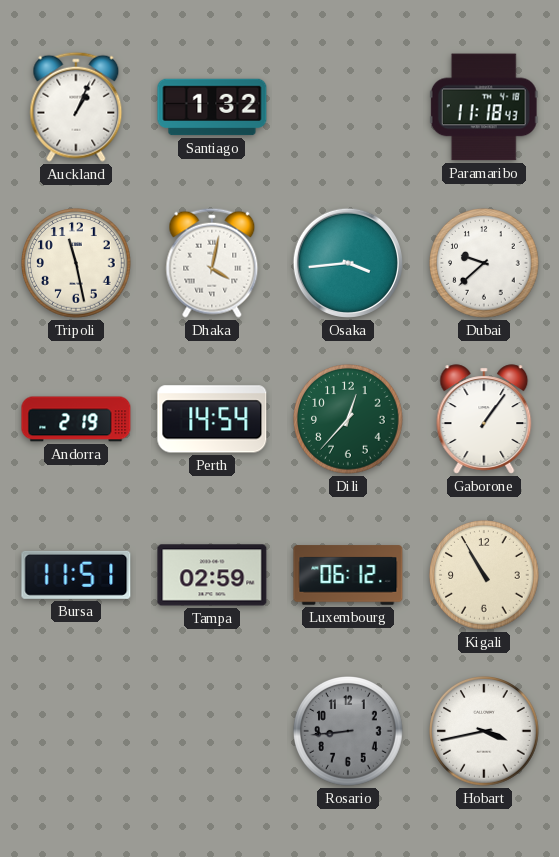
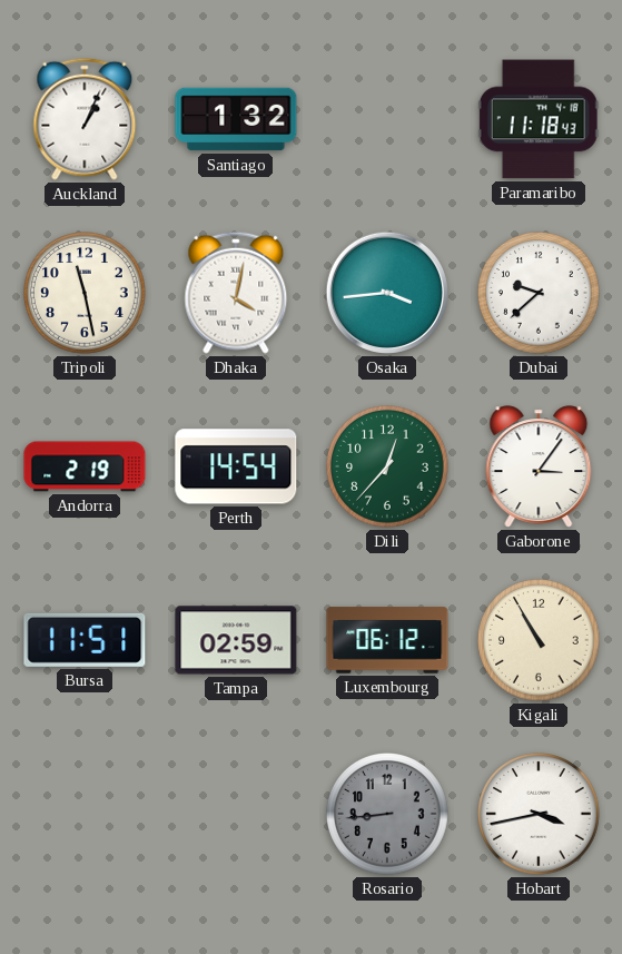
Gaborone: 1:06 -> 3:06
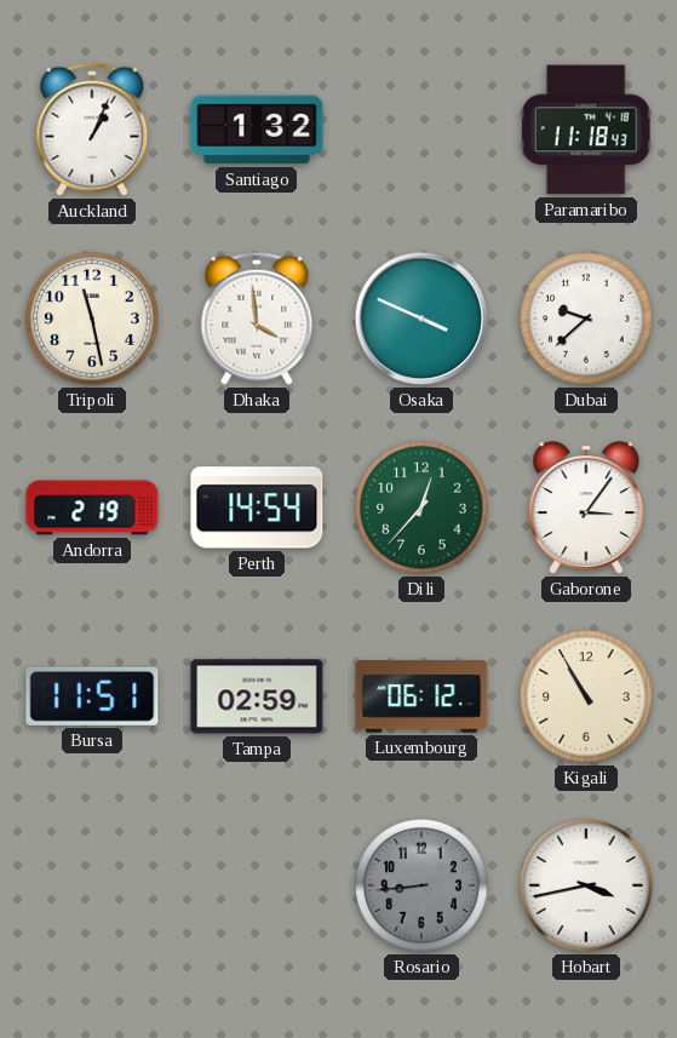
Dhaka: 4:02 -> 3:59
Osaka: 3:44 -> 3:49
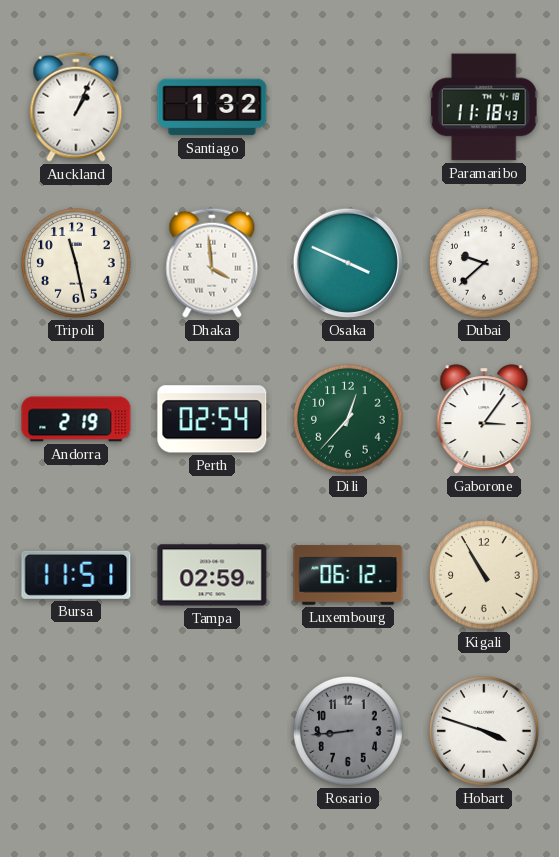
Perth: 14:54 -> 02:54
Hobart: 3:43 -> 3:48
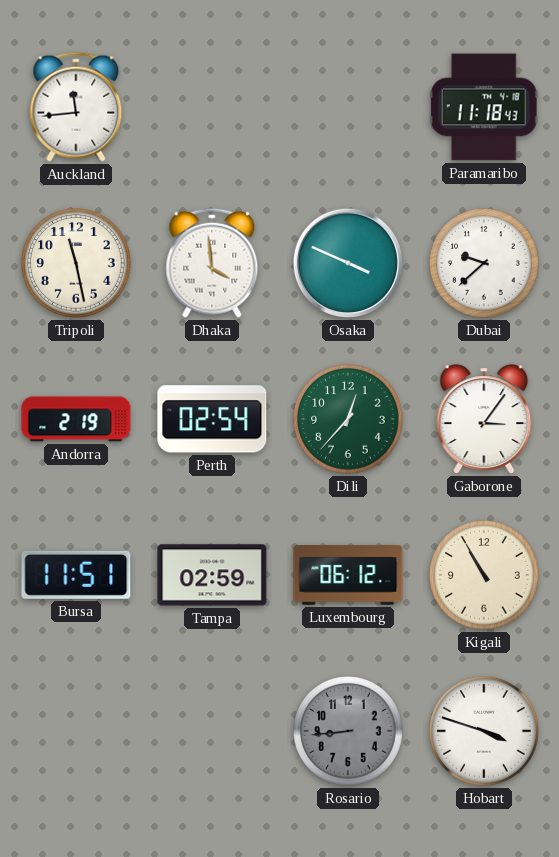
Auckland: 1:04 -> 11:44
Santiago: 1:32 -> none
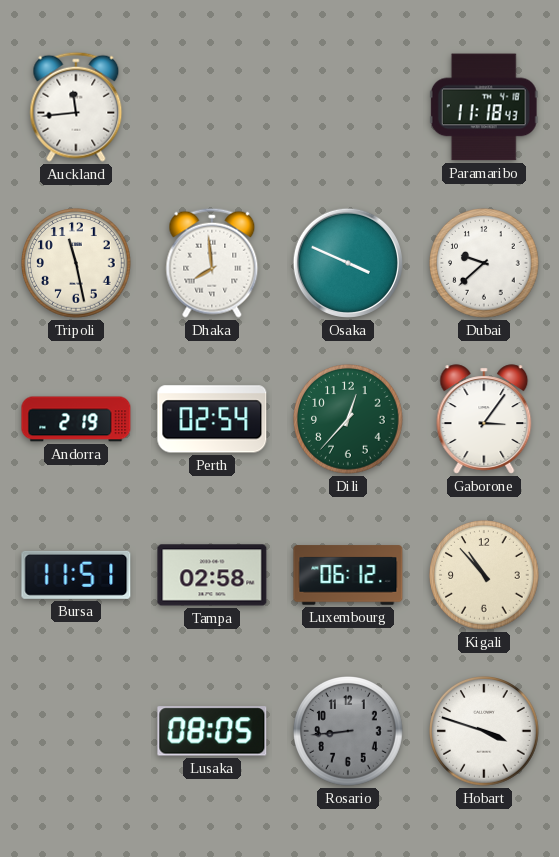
Dhaka: 3:59 -> 7:59
Tampa: 02:59 -> 02:58
Kigali: 10:55 -> 10:53
Lusaka: none -> 08:05
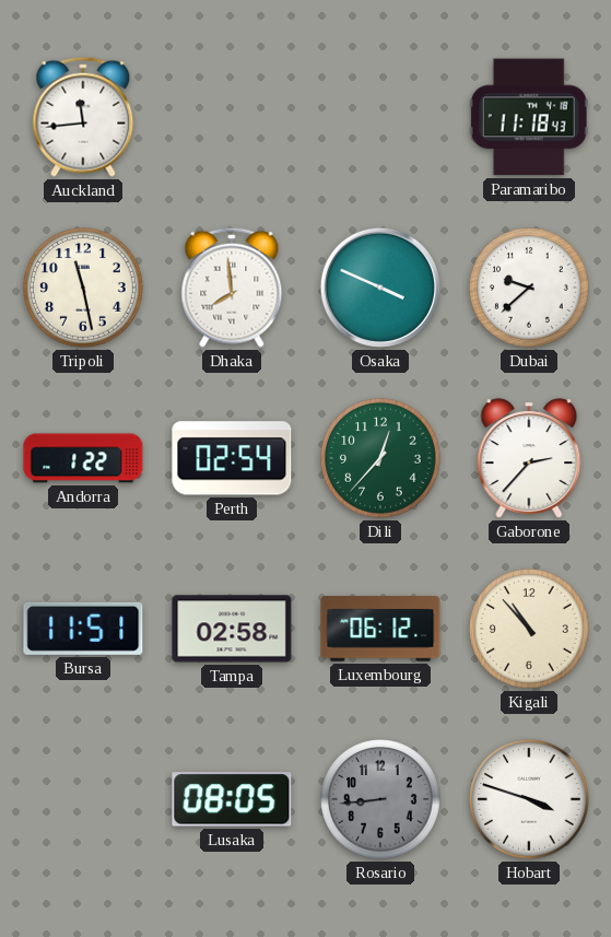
Andorra: 2:19 -> 1:22
Gaborone: 3:06 -> 2:37
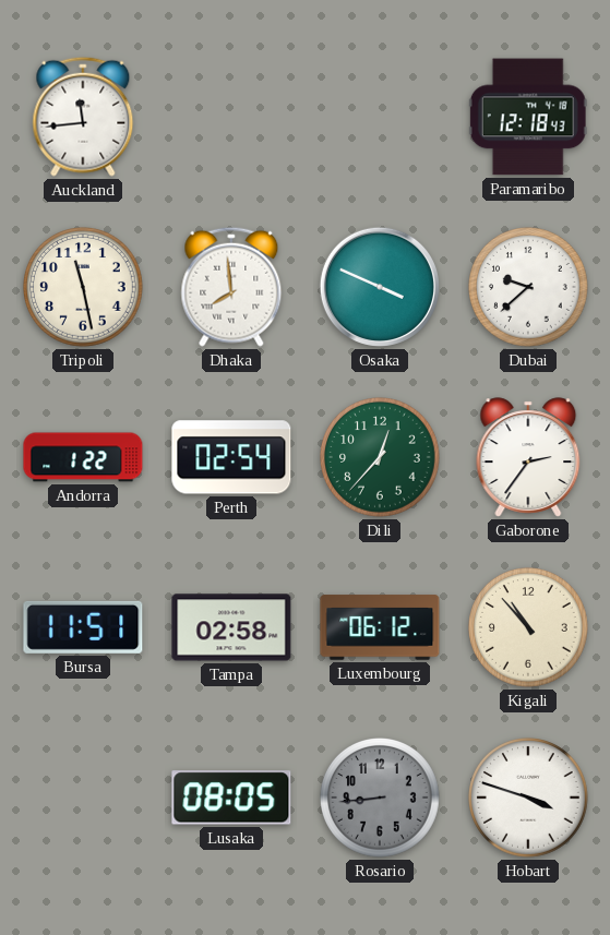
Paramaribo: 11:18 -> 12:18
Gaborone: 2:37 -> 2:36
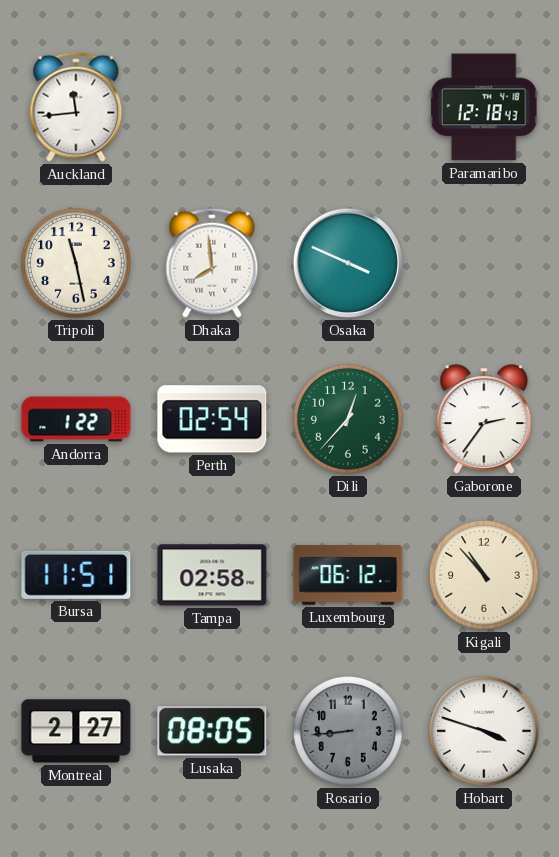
Dubai: 9:38 -> none
Montreal: none -> 2:27
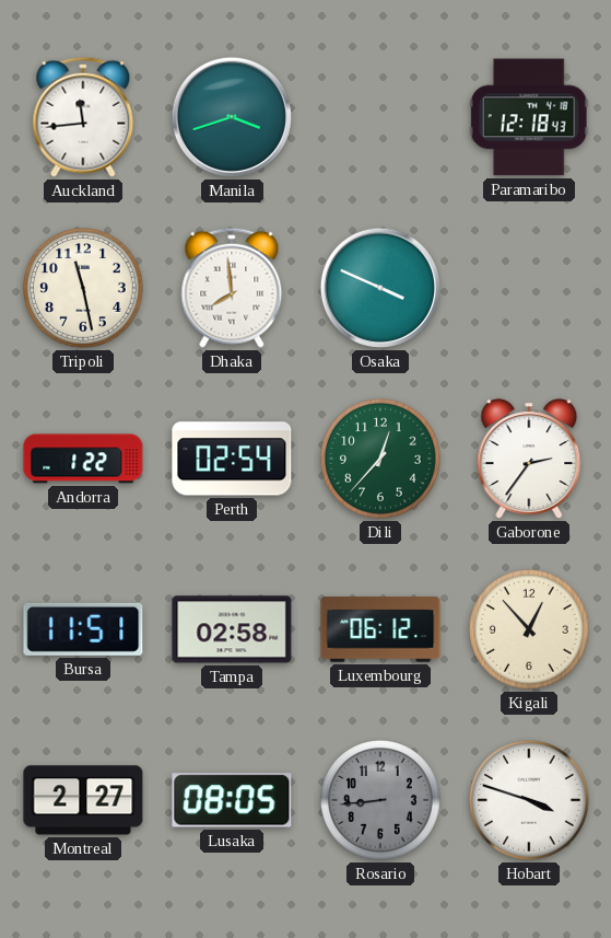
Manila: none -> 3:42
Kigali: 10:53 -> 12:53
